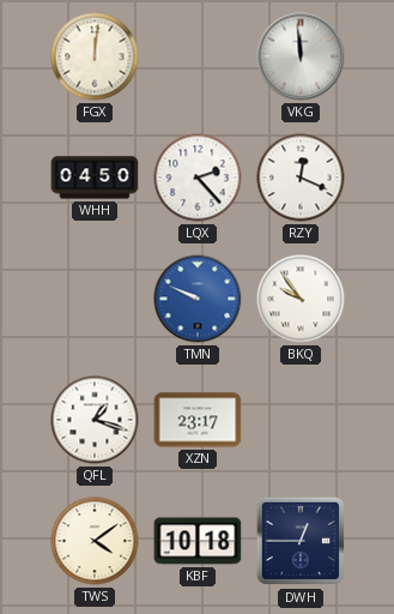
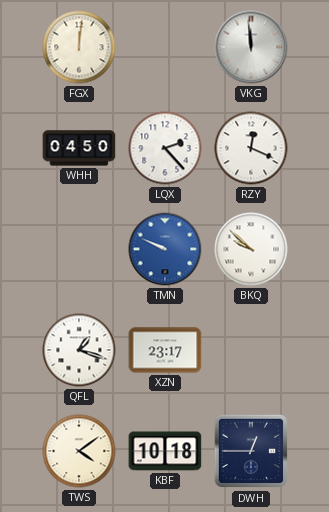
BKQ: 9:54 -> 9:52
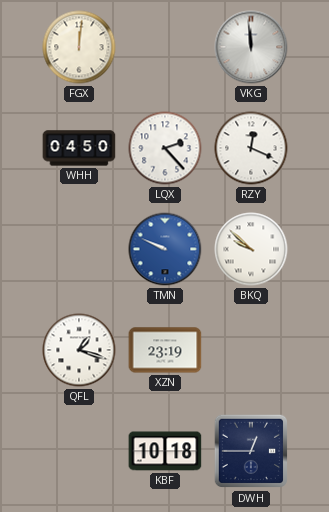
XZN: 23:17 -> 23:19
TWS: 4:09 -> none
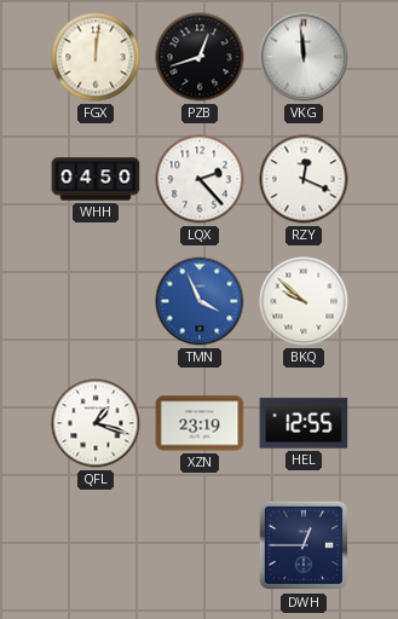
PZB: none -> 12:42
TMN: 9:49 -> 3:56
HEL: none -> 12:55
KBF: 10:18 -> none
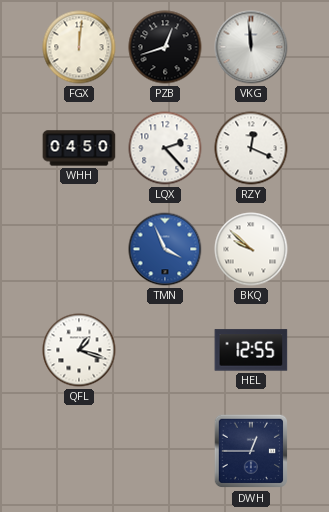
XZN: 23:19 -> none
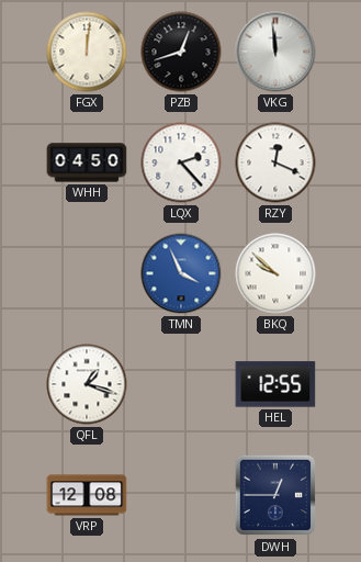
VRP: none -> 12:08
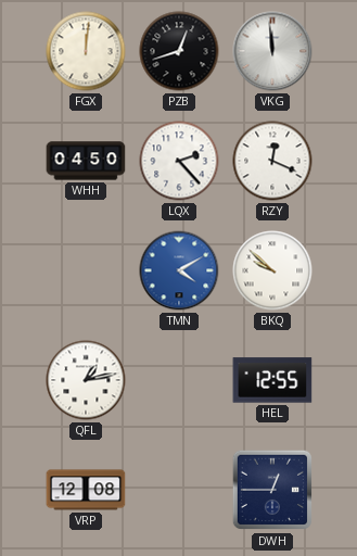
TMN: 3:56 -> 4:10
QFL: 1:18 -> 1:13
